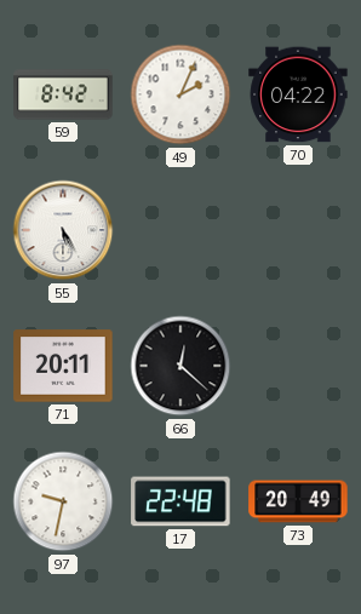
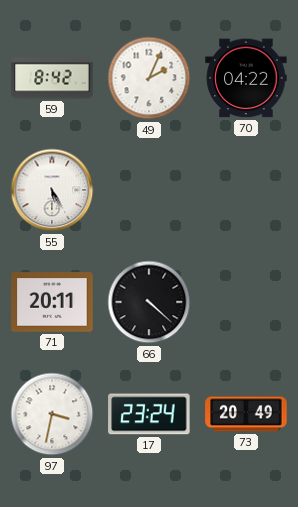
66: 12:22 -> 4:22
97: 9:32 -> 3:32
17: 22:48 -> 23:24
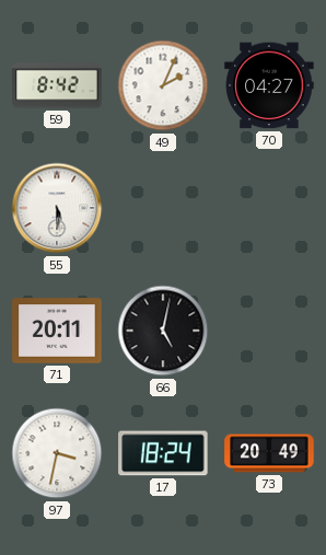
70: 04:22 -> 04:27
55: 5:25 -> 5:29
66: 4:22 -> 5:02
17: 23:24 -> 18:24
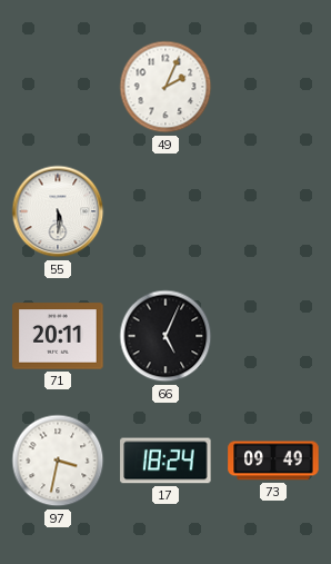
59: 8:42 -> none
70: 04:27 -> none
66: 5:02 -> 5:04
73: 20:49 -> 09:49
